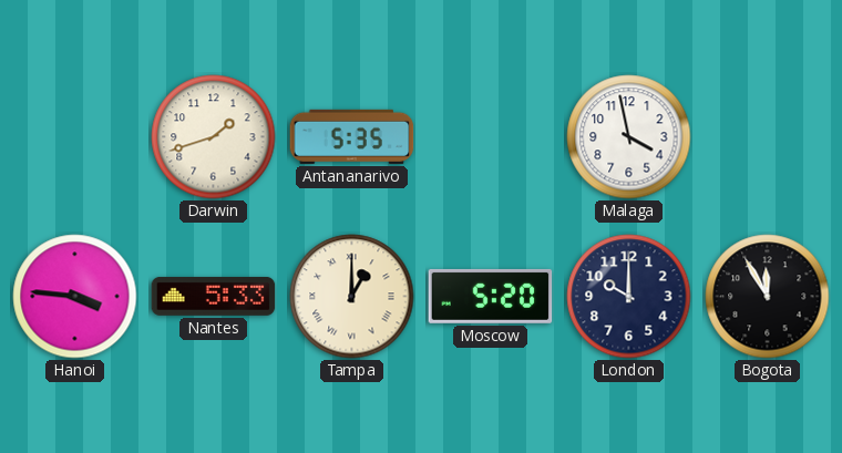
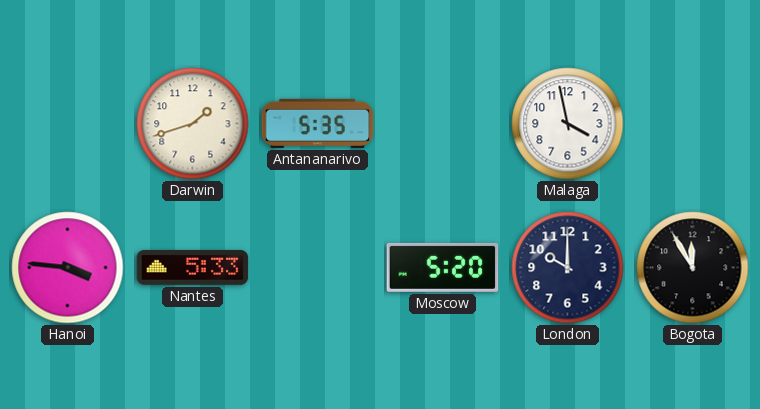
Tampa: 1:00 -> none
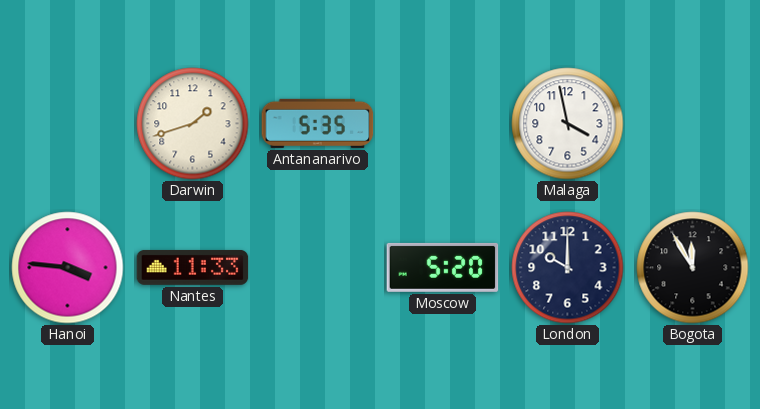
Nantes: 5:33 -> 11:33
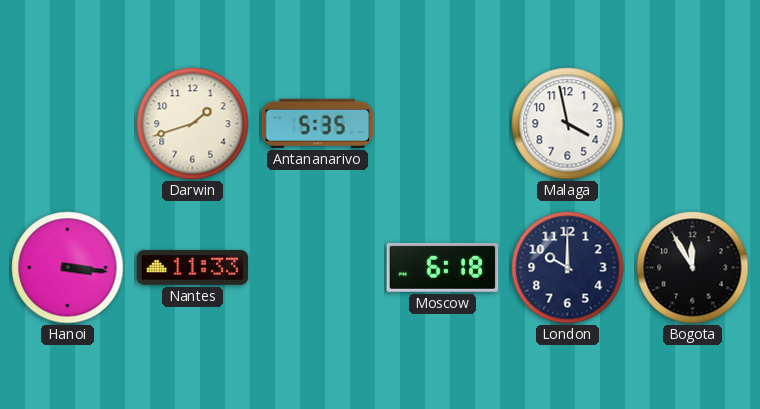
Hanoi: 3:46 -> 3:16
Moscow: 5:20 -> 6:18
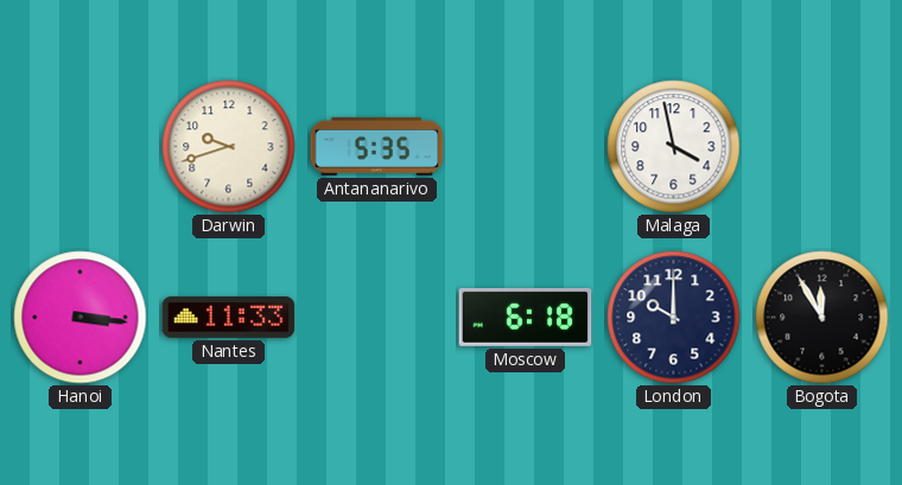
Darwin: 1:42 -> 9:42
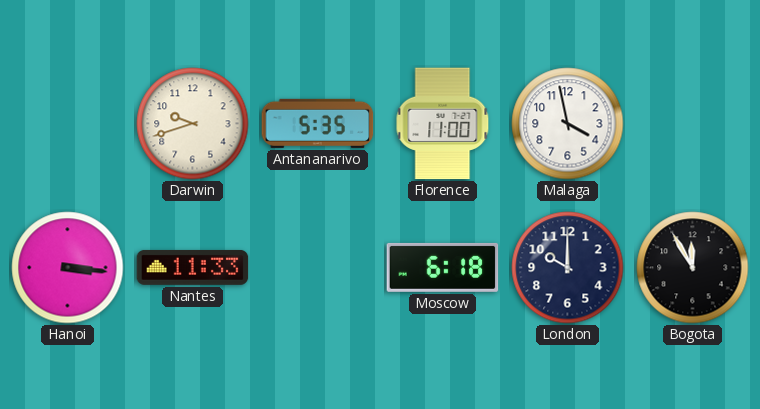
Florence: none -> 11:00
